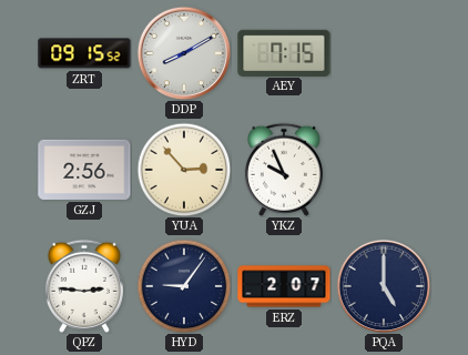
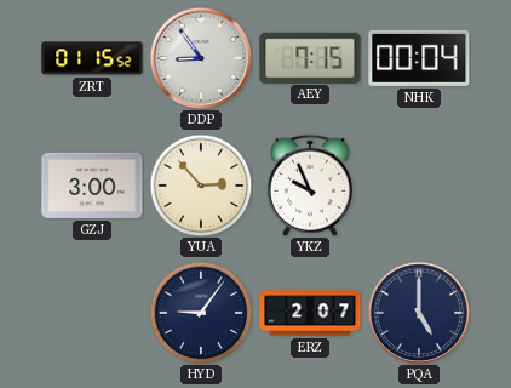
ZRT: 09:15 -> 01:15
DDP: 8:10 -> 8:54
NHK: none -> 00:04
GZJ: 2:56 -> 3:00
QPZ: 2:46 -> none
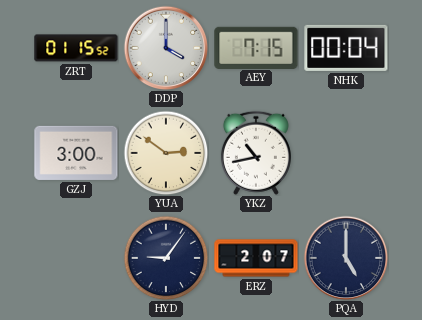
DDP: 8:54 -> 4:00
YUA: 2:53 -> 2:51
YKZ: 9:56 -> 10:43
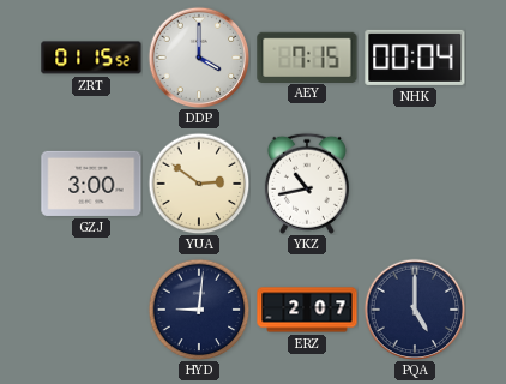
HYD: 9:06 -> 9:01
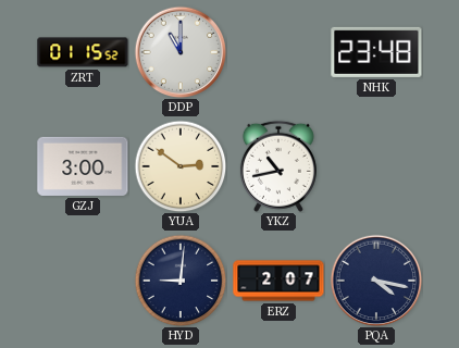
DDP: 4:00 -> 11:00
AEY: 7:15 -> none
NHK: 00:04 -> 23:48
PQA: 5:00 -> 4:17
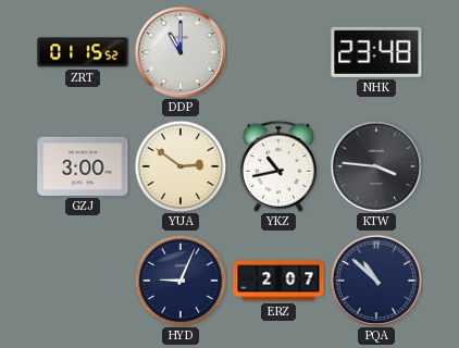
KTW: none -> 3:46
HYD: 9:01 -> 9:04
PQA: 4:17 -> 10:52
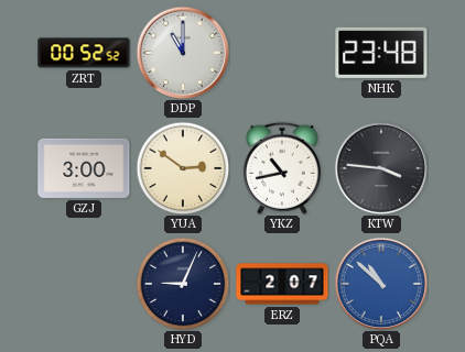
ZRT: 01:15 -> 00:52
PQA dial: navy -> blue
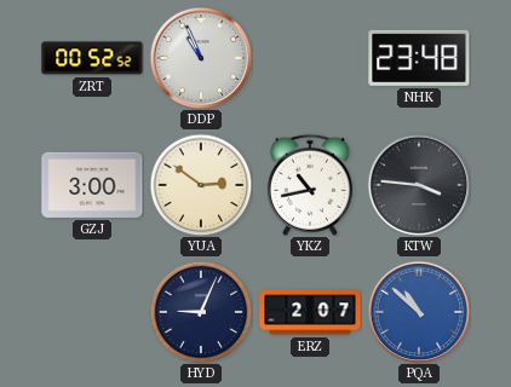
DDP: 11:00 -> 10:56
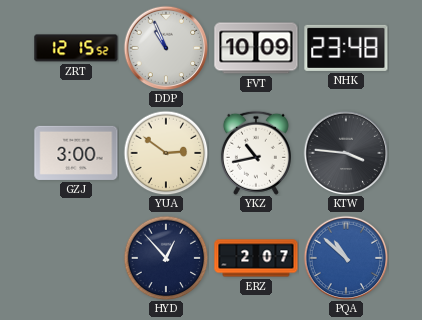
ZRT: 00:52 -> 12:15
FVT: none -> 10:09
HYD: 9:04 -> 12:53
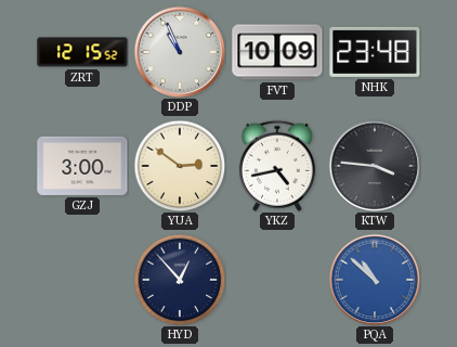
YKZ: 10:43 -> 4:43
ERZ: 2:07 -> none
